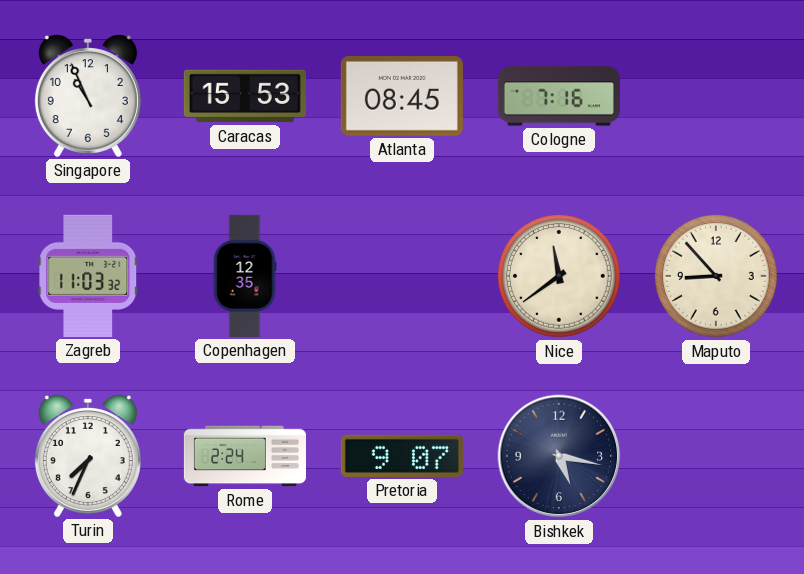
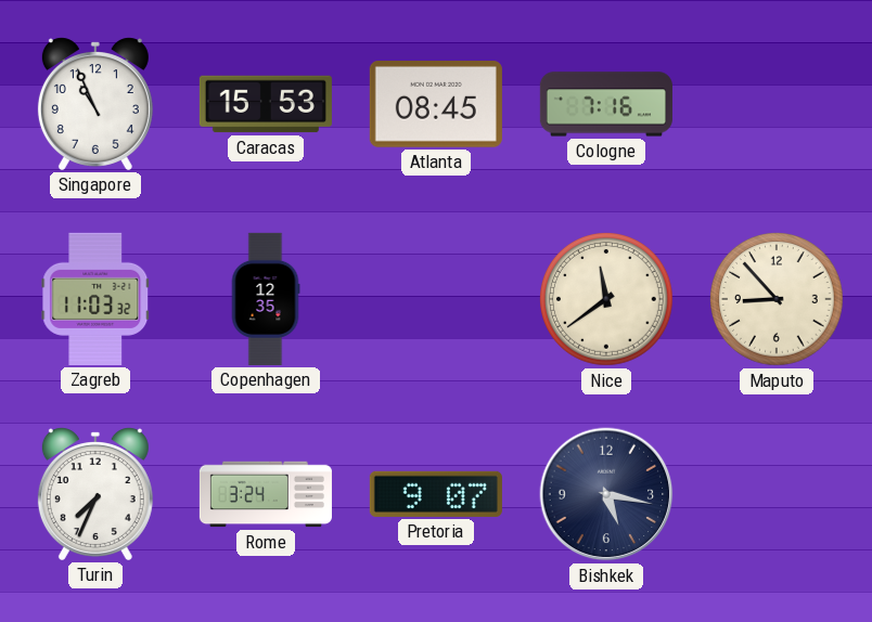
Rome: 2:24 -> 3:24
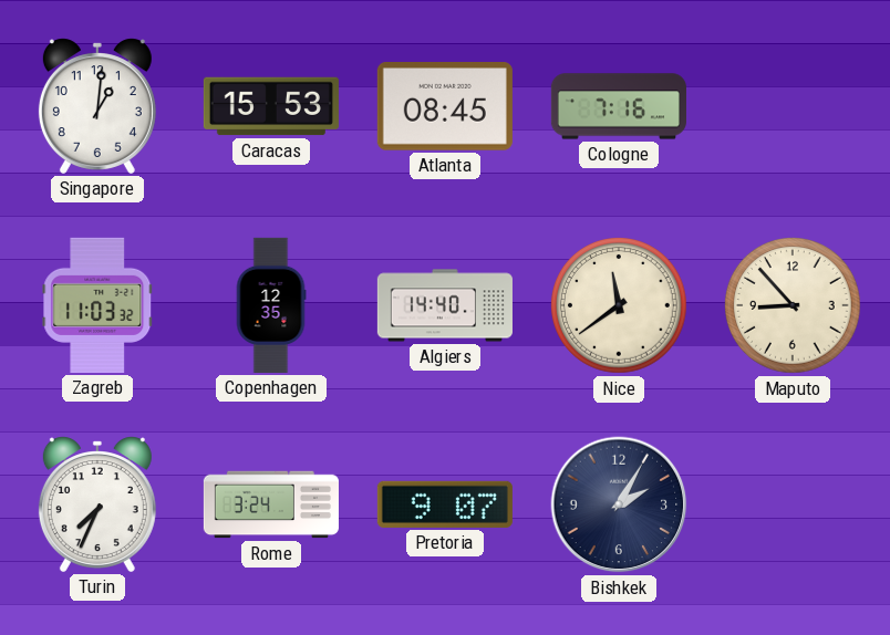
Singapore: 10:56 -> 1:01
Algiers: none -> 14:40
Bishkek: 5:17 -> 2:05
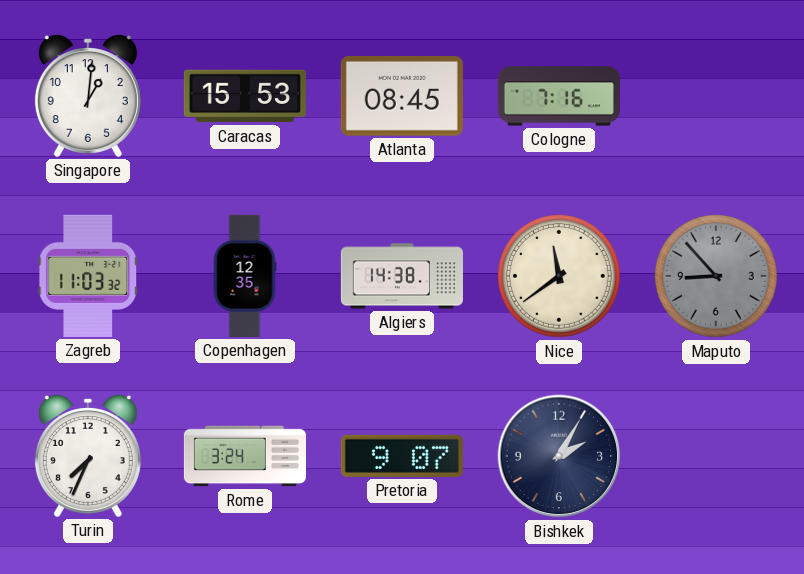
Algiers: 14:40 -> 14:38
Maputo dial: cream -> grey
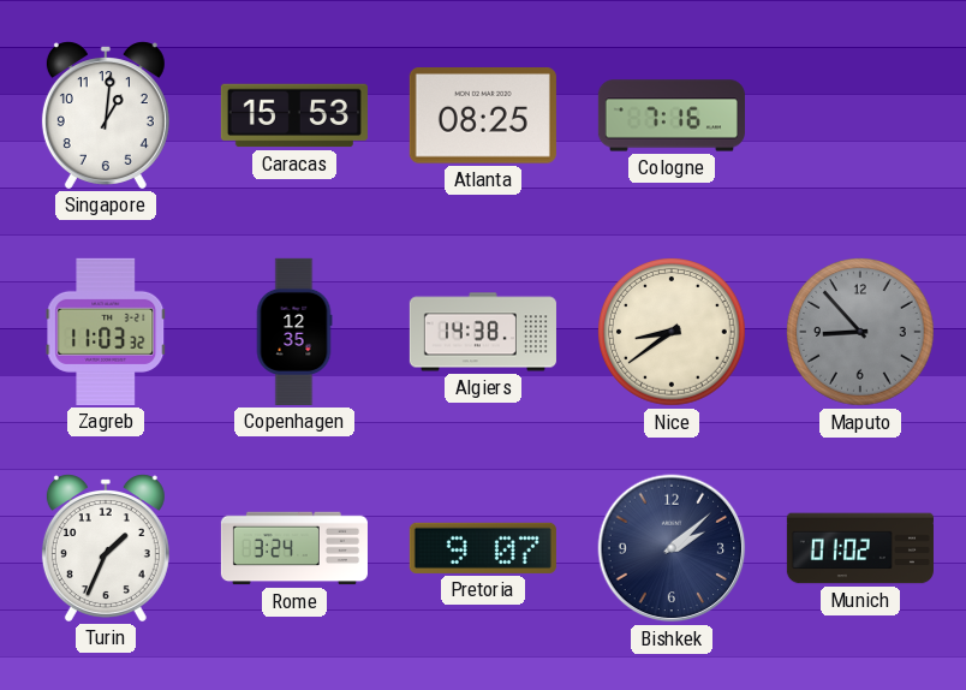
Atlanta: 08:45 -> 08:25
Nice: 11:39 -> 8:39
Turin: 7:34 -> 1:34
Bishkek: 2:05 -> 2:08
Munich: none -> 01:02
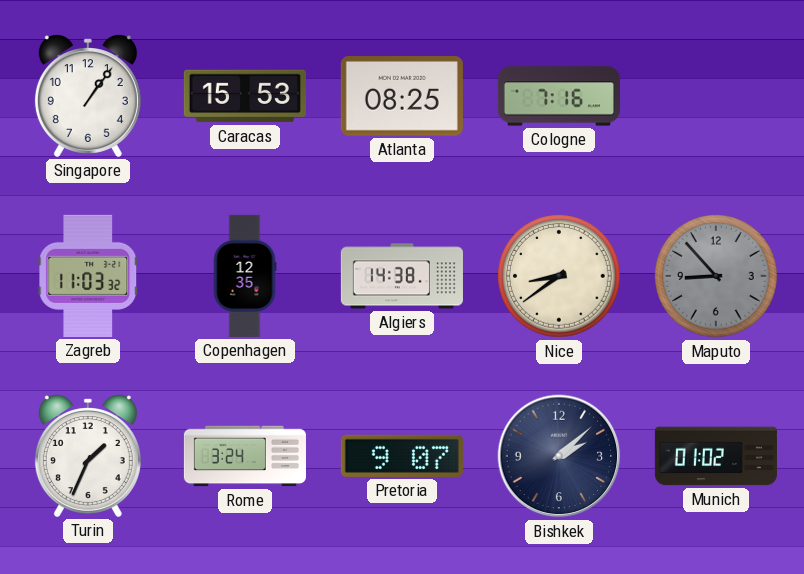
Singapore: 1:01 -> 1:06
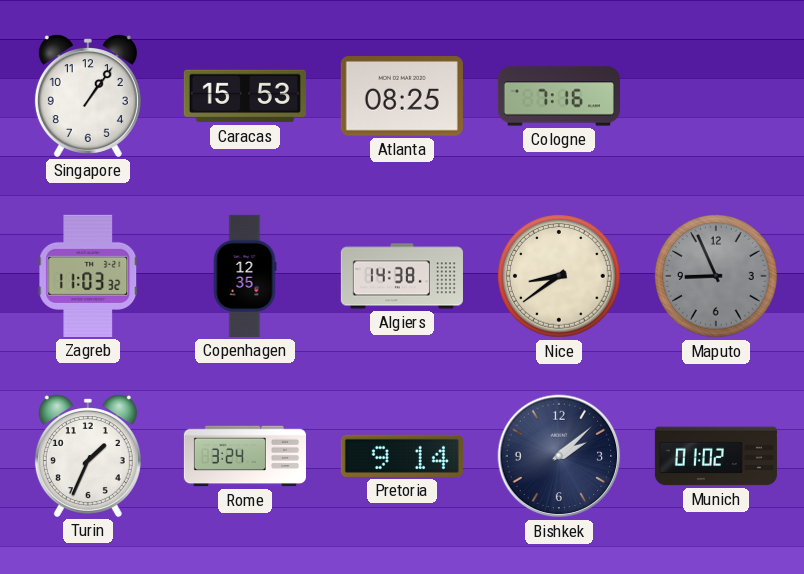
Maputo: 8:53 -> 8:56
Pretoria: 9:07 -> 9:14
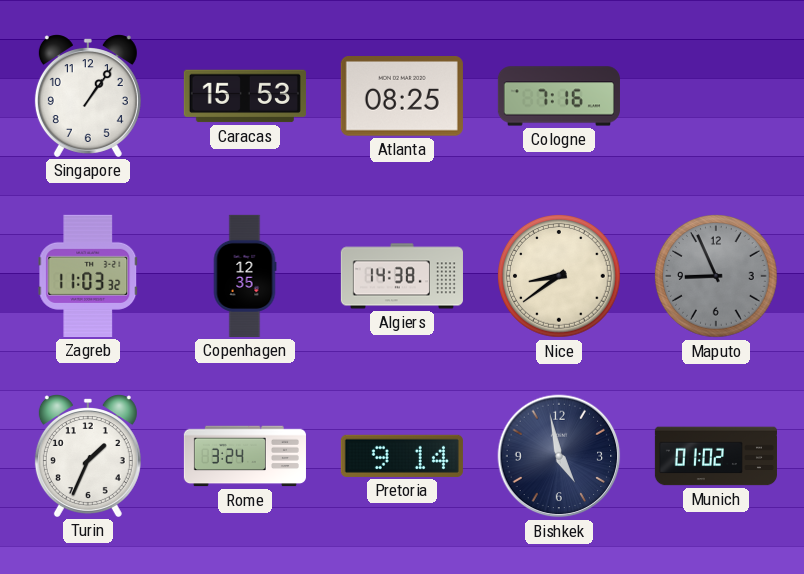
Bishkek: 2:08 -> 4:58
